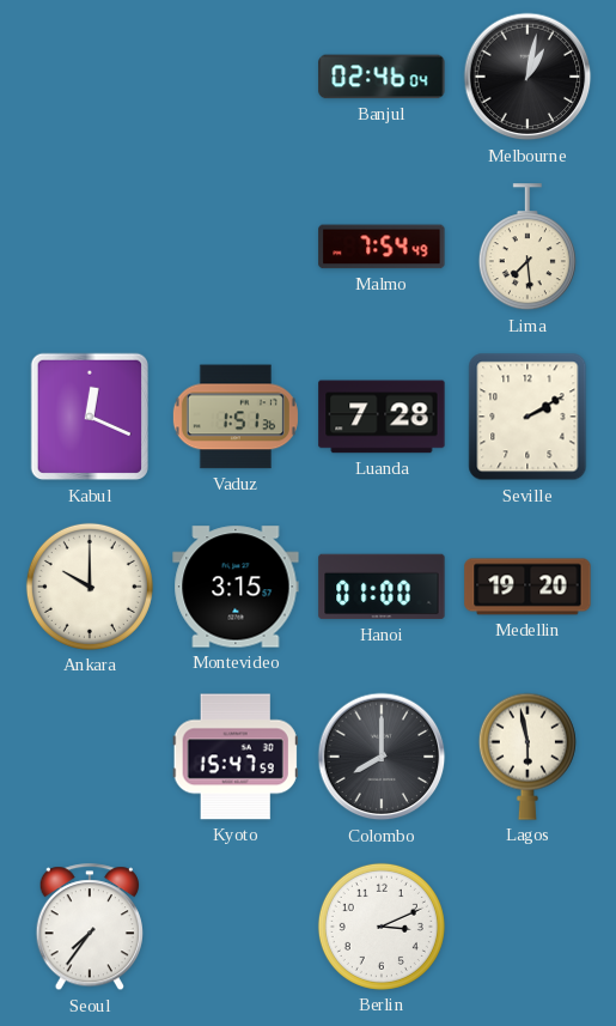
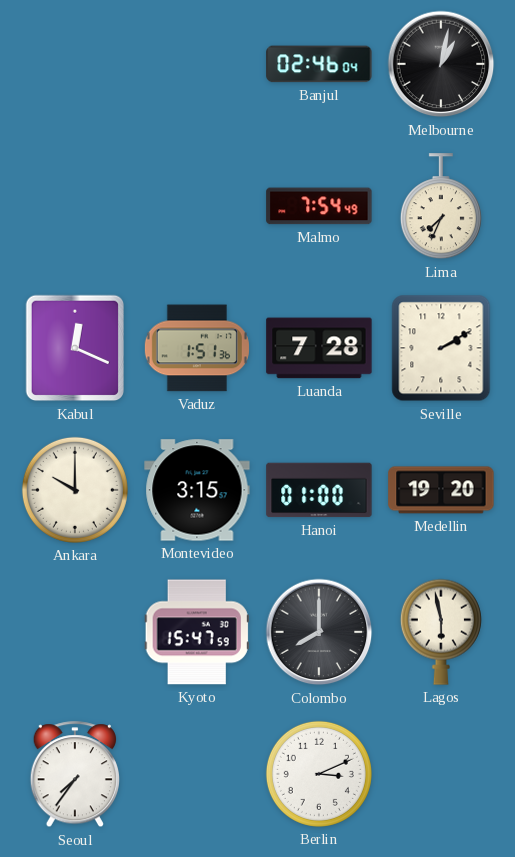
Lima: 7:29 -> 7:34
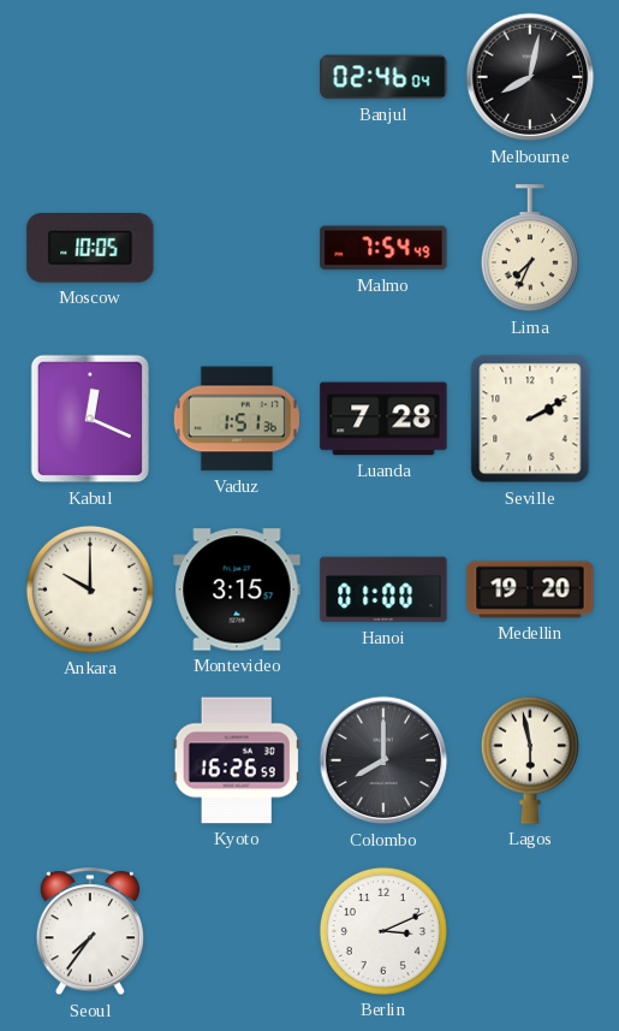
Melbourne: 1:02 -> 8:02
Moscow: none -> 10:05
Kyoto: 15:47 -> 16:26
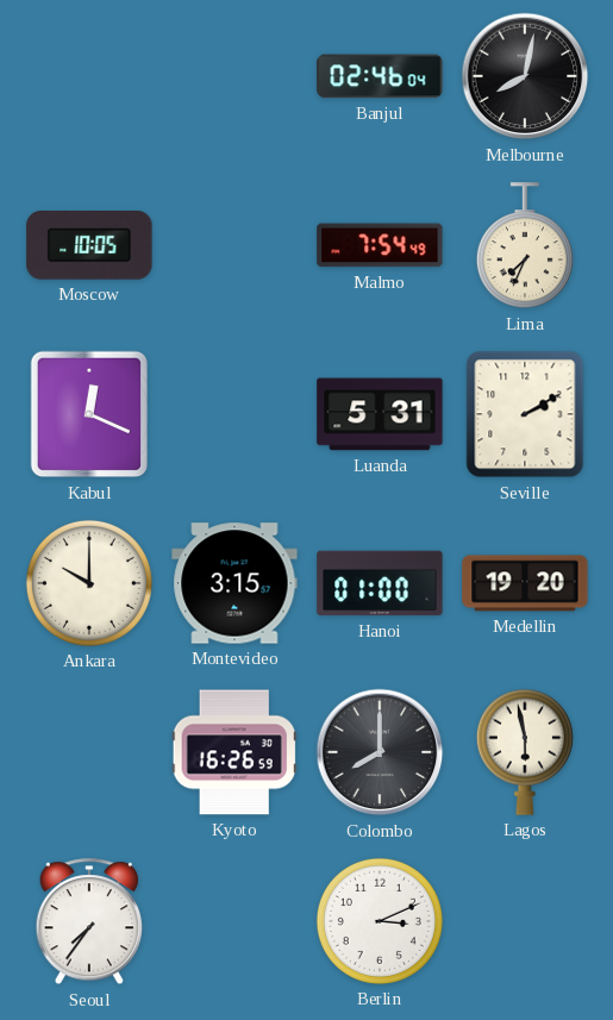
Vaduz: 1:51 -> none
Luanda: 7:28 -> 5:31
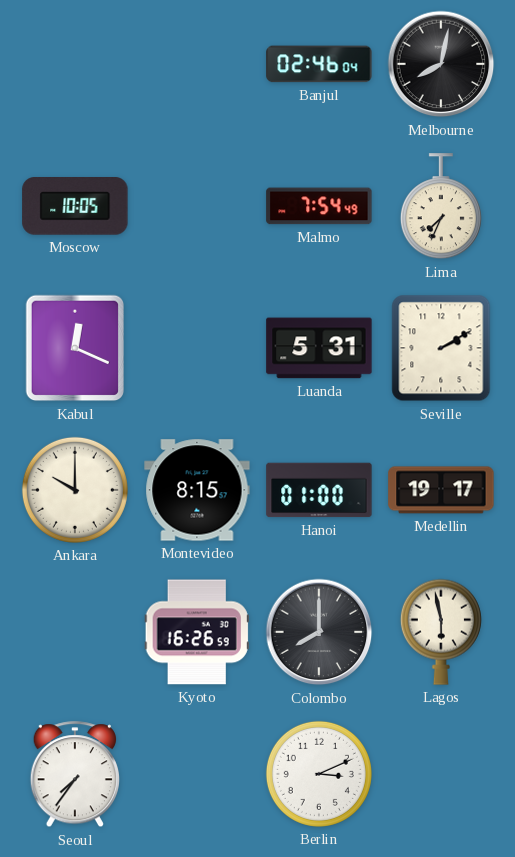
Montevideo: 3:15 -> 8:15
Medellin: 19:20 -> 19:17
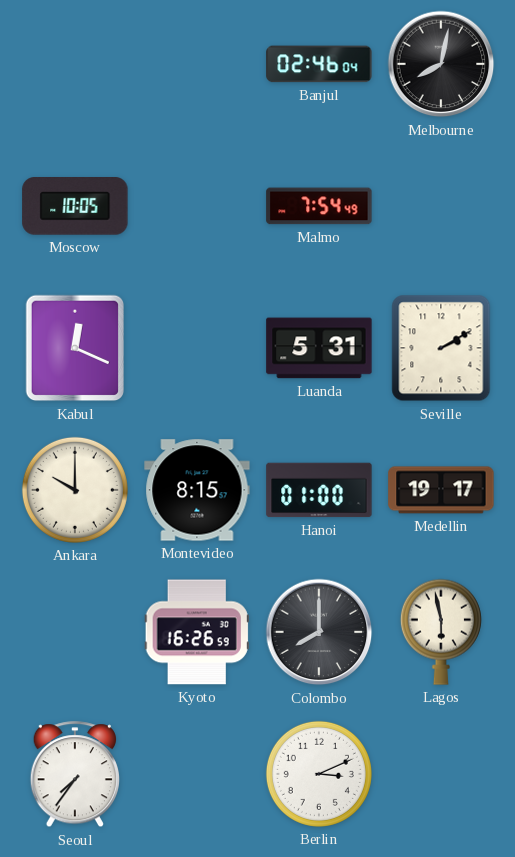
Lima: 7:34 -> none
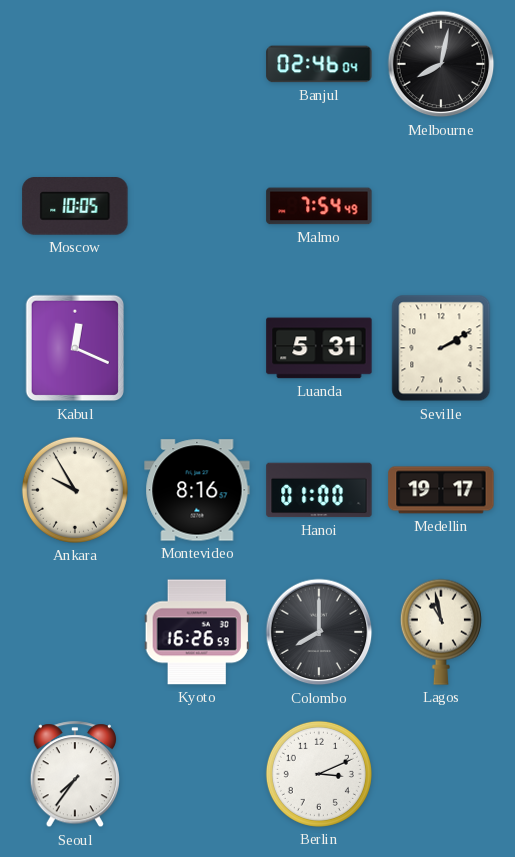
Ankara: 10:00 -> 9:55
Montevideo: 8:15 -> 8:16
Lagos: 5:58 -> 10:58
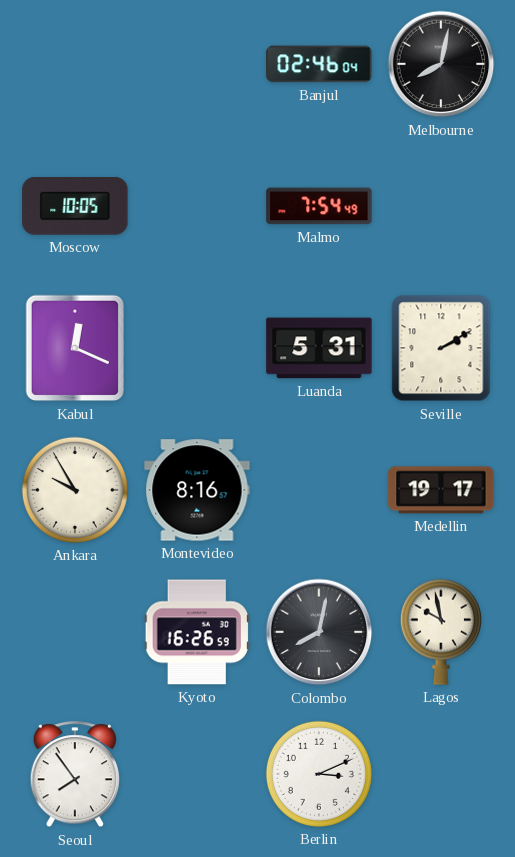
Hanoi: 01:00 -> none
Colombo: 8:00 -> 8:02
Lagos: 10:58 -> 9:58
Seoul: 7:36 -> 7:54
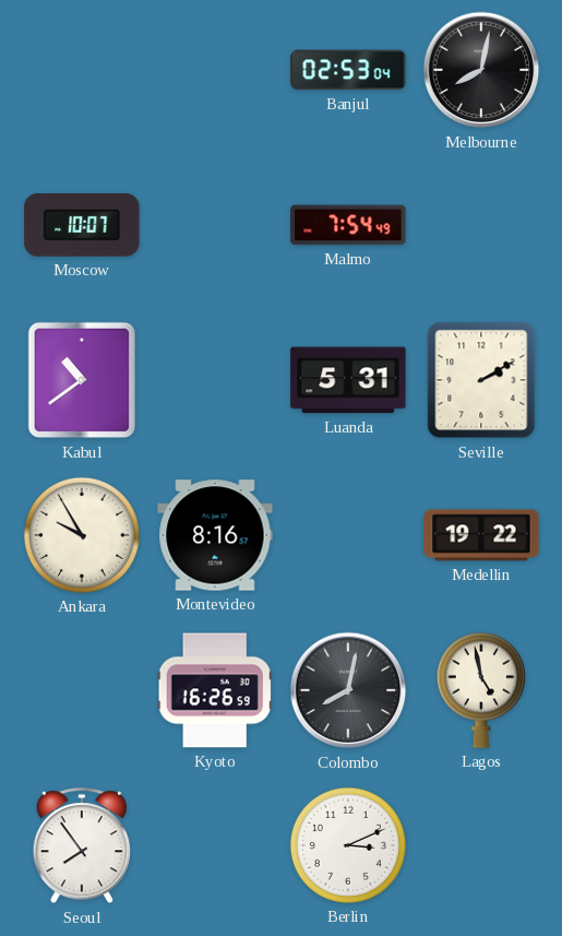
Banjul: 02:46 -> 02:53
Moscow: 10:05 -> 10:07
Kabul: 12:19 -> 10:39
Medellin: 19:17 -> 19:22
Lagos: 9:58 -> 4:58
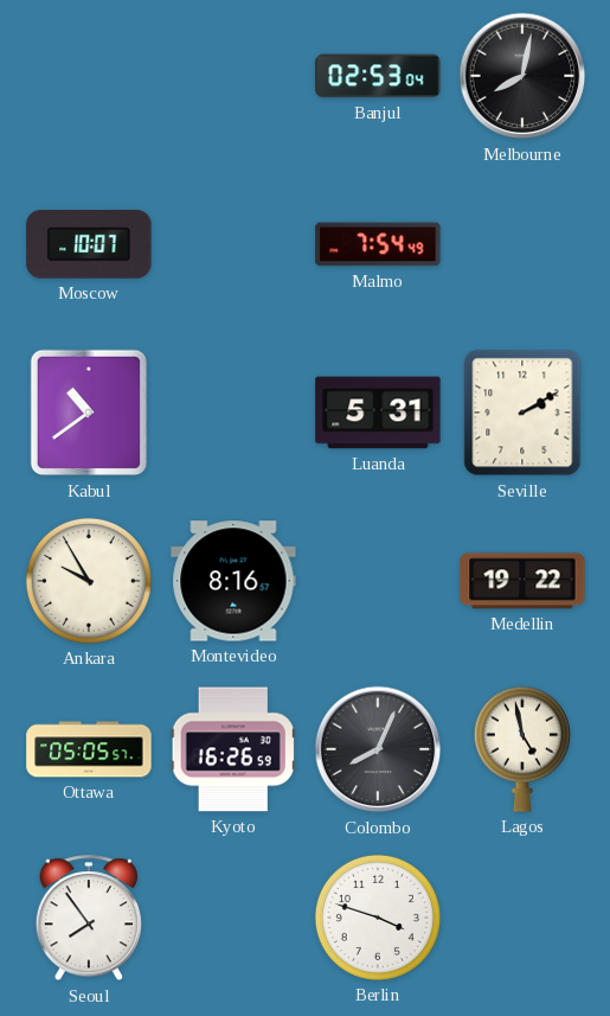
Ottawa: none -> 05:05
Colombo: 8:02 -> 8:04
Berlin: 3:11 -> 3:48
